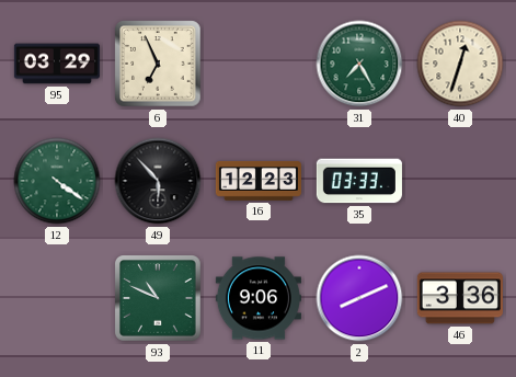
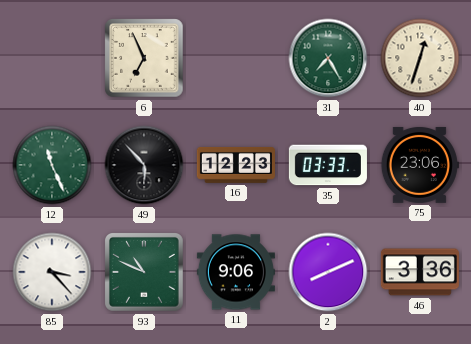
95: 03:29 -> none
12: 4:21 -> 11:26
75: none -> 23:06
85: none -> 3:23
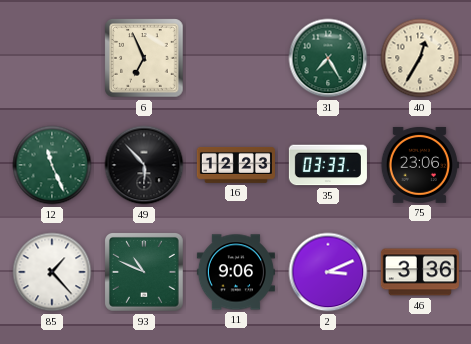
40: 12:33 -> 12:35
85: 3:23 -> 1:23
2: 8:11 -> 3:11
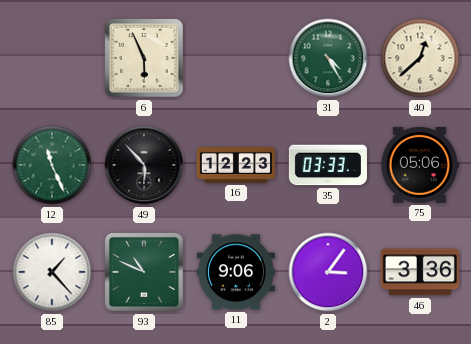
6: 6:56 -> 5:56
31: 7:25 -> 4:25
40: 12:35 -> 12:38
75: 23:06 -> 05:06
2: 3:11 -> 3:06
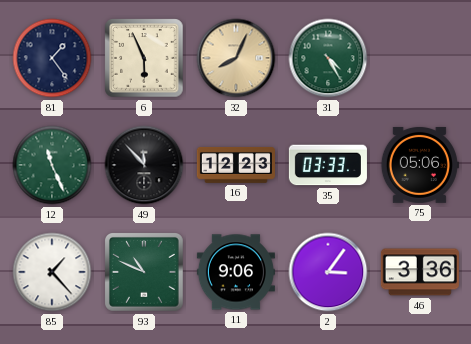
81: none -> 1:24
32: none -> 8:04
40: 12:38 -> none
49: 5:53 -> 11:53
